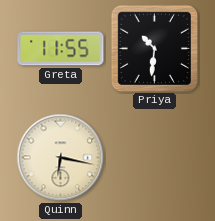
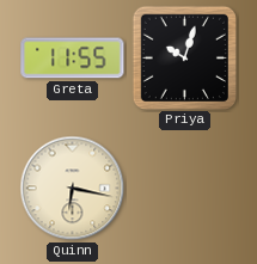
Priya: 10:31 -> 10:03
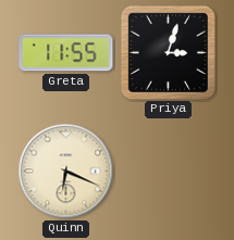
Priya: 10:03 -> 3:03
Quinn: 6:17 -> 6:19
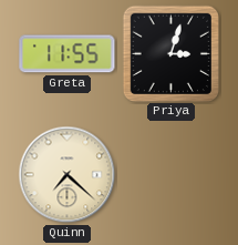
Quinn: 6:19 -> 7:22
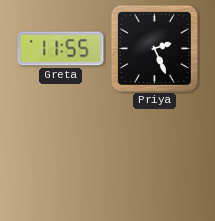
Priya: 3:03 -> 2:26
Quinn: 7:22 -> none
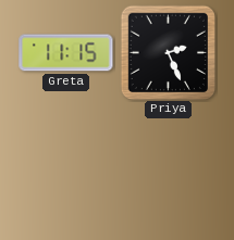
Greta: 11:55 -> 11:15
